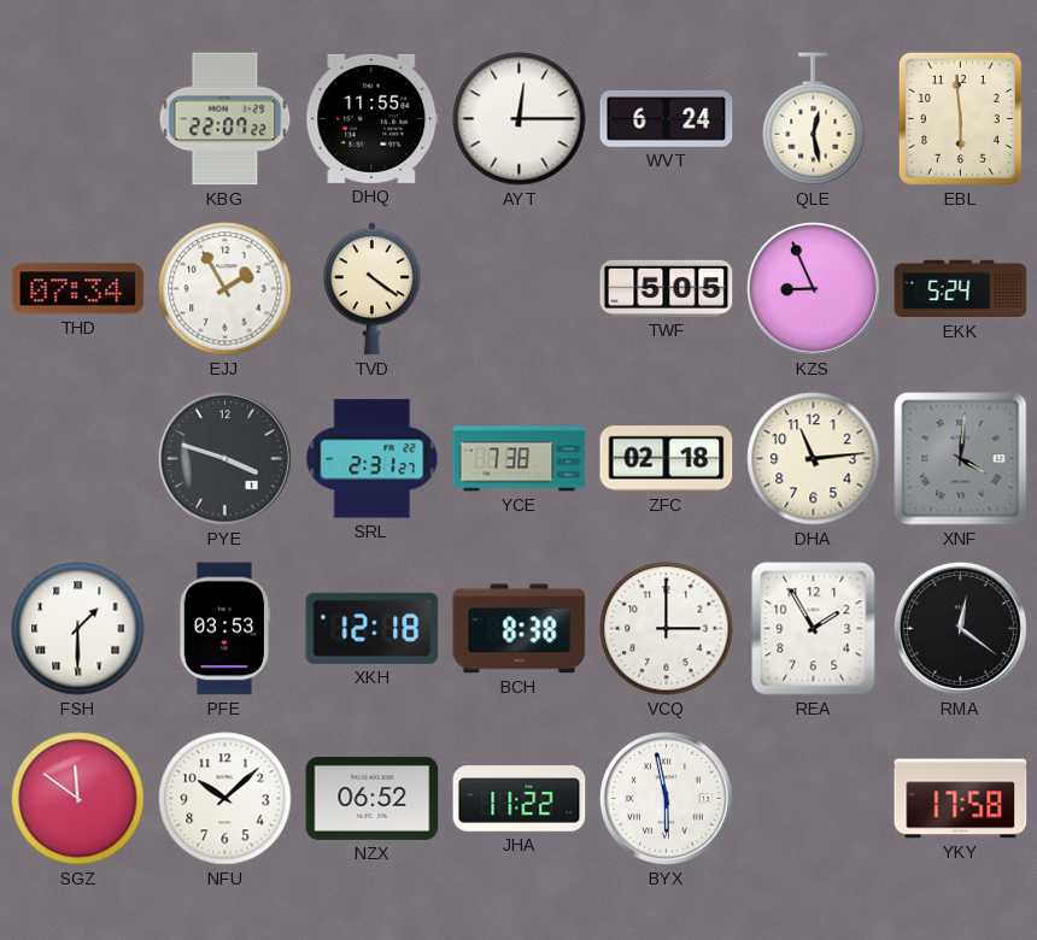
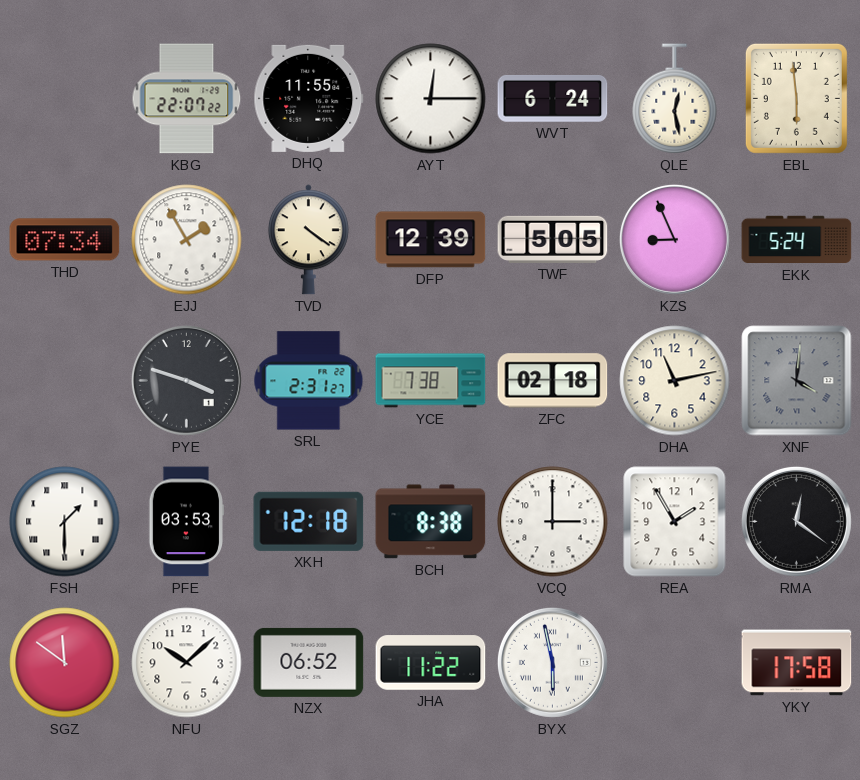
DFP: none -> 12:39
DHA: 11:14 -> 11:13
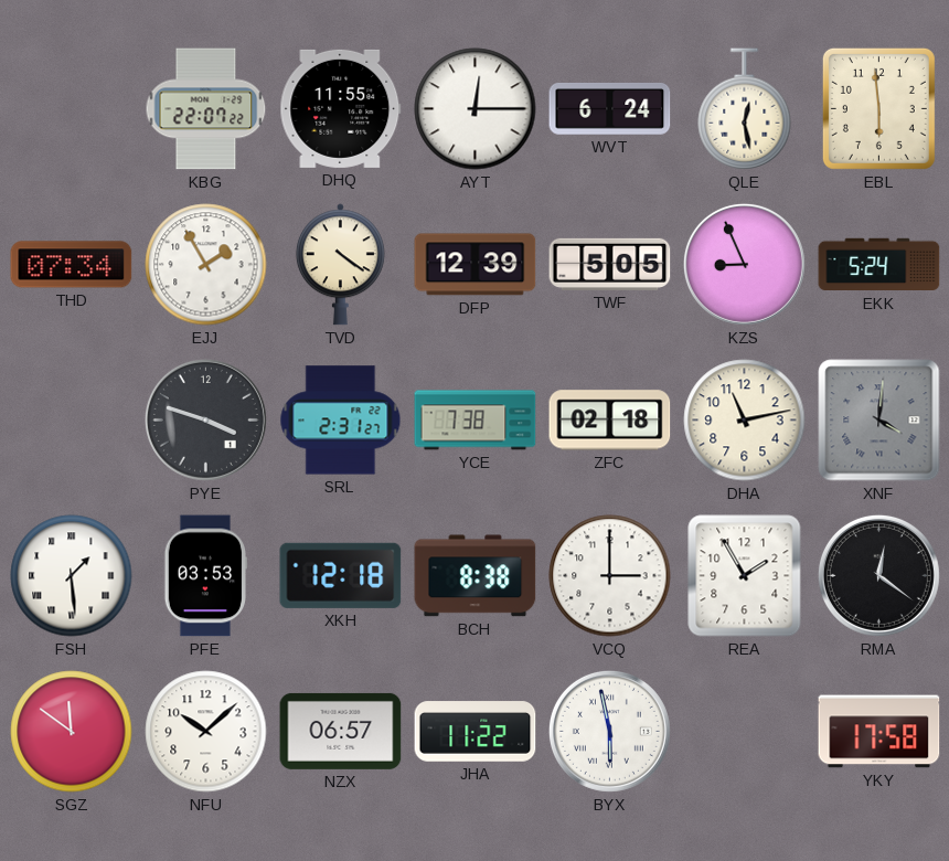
FSH: 1:30 -> 1:29
NZX: 06:52 -> 06:57
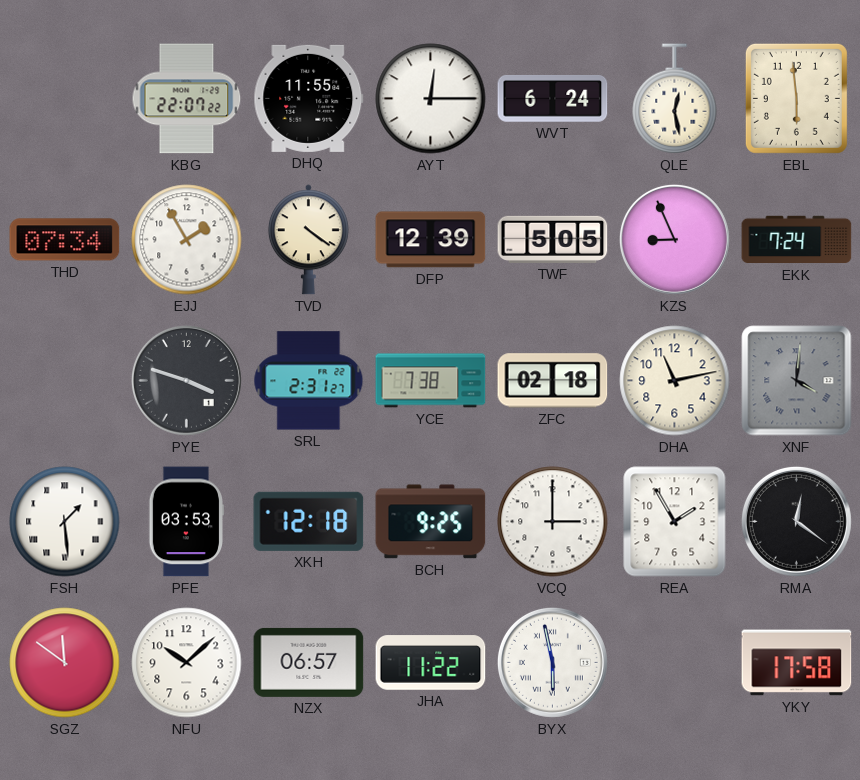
EKK: 5:24 -> 7:24
BCH: 8:38 -> 9:25
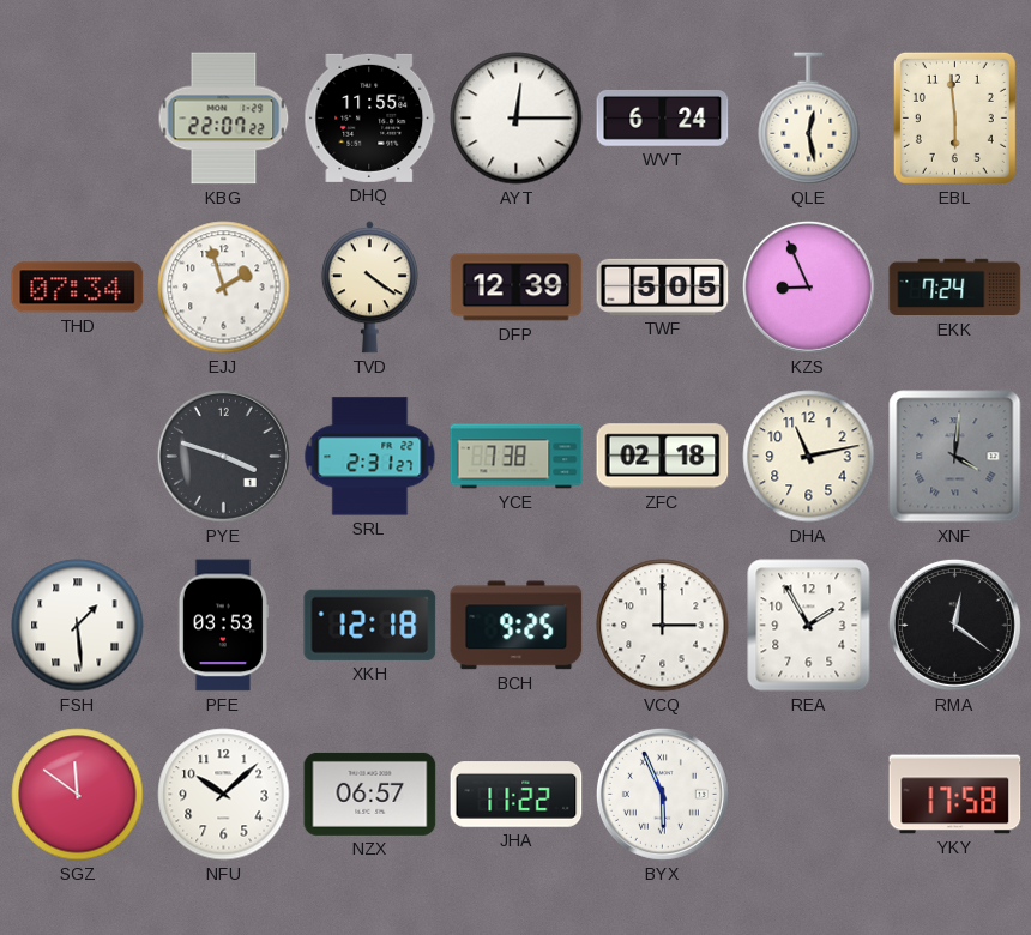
EJJ: 1:55 -> 1:57
BYX: 5:58 -> 5:56
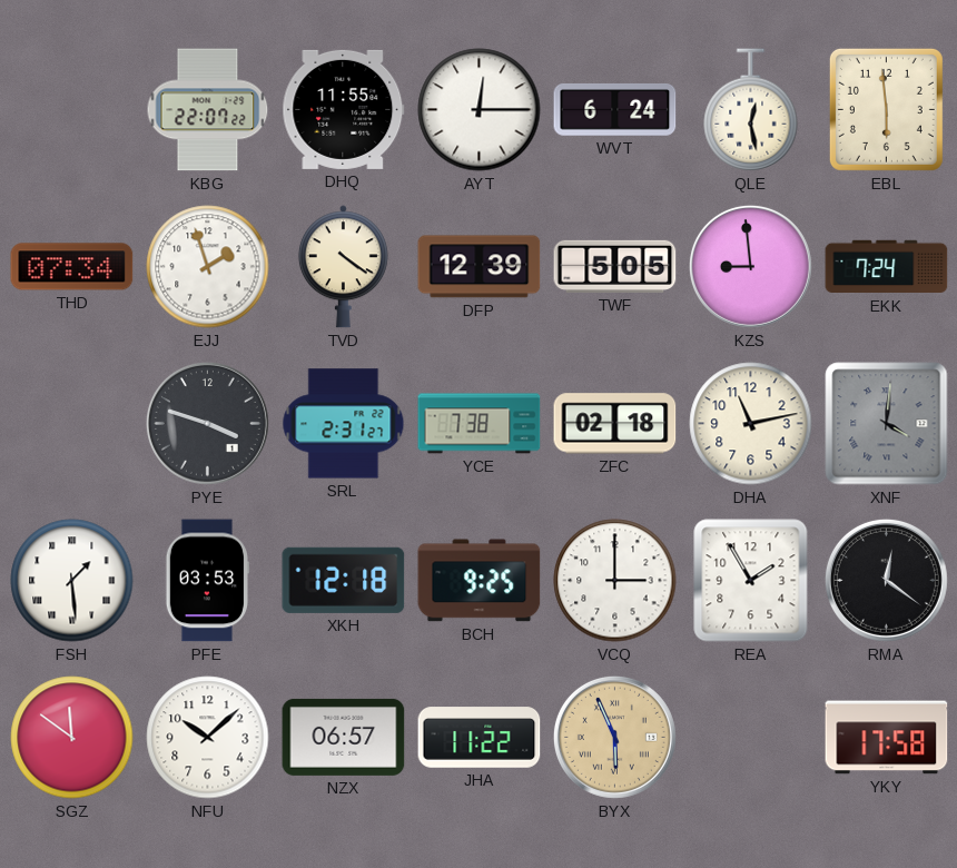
KZS: 8:56 -> 8:59
BYX dial: white -> champagne
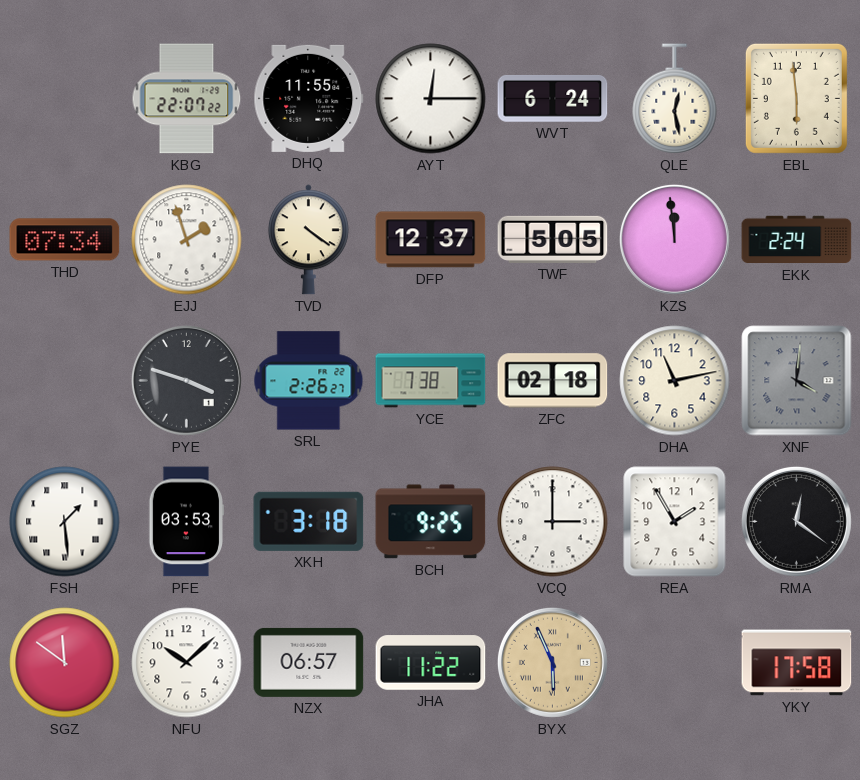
DFP: 12:39 -> 12:37
KZS: 8:59 -> 11:59
EKK: 7:24 -> 2:24
SRL: 2:31 -> 2:26
XKH: 12:18 -> 3:18
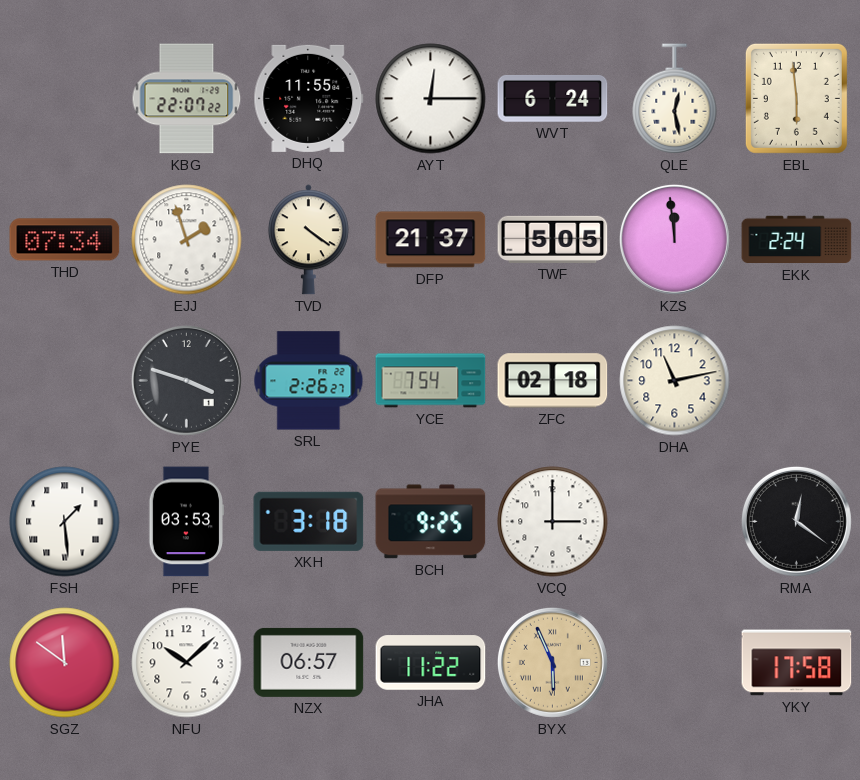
DFP: 12:37 -> 21:37
YCE: 7:38 -> 7:54
XNF: 4:01 -> none
REA: 1:55 -> none
